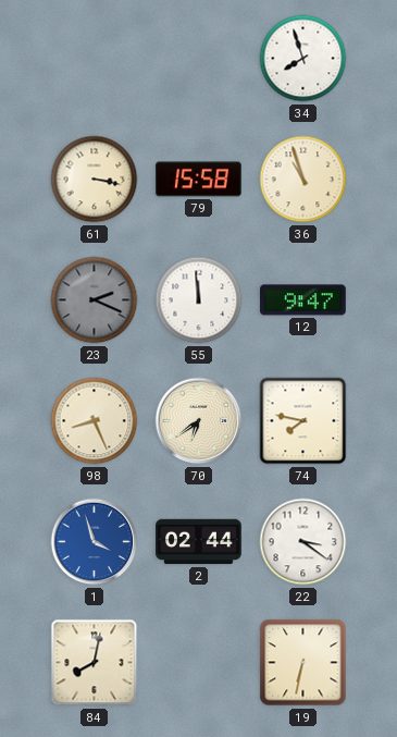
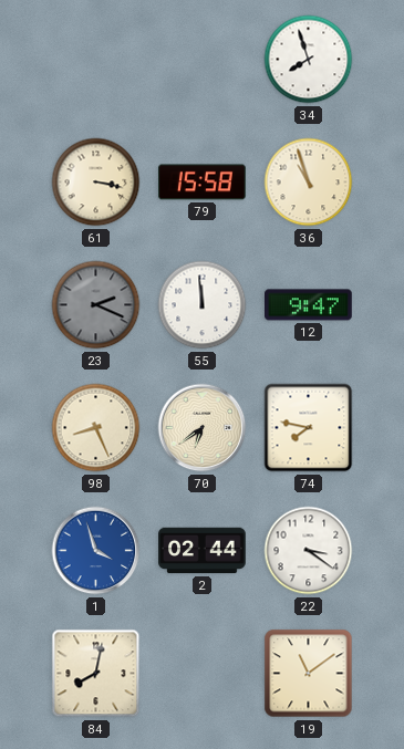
19: 6:32 -> 11:09
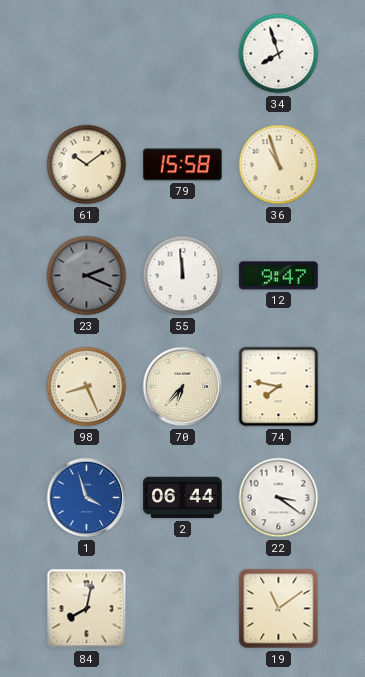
61: 3:17 -> 10:09
70: 6:39 -> 6:37
2: 02:44 -> 06:44
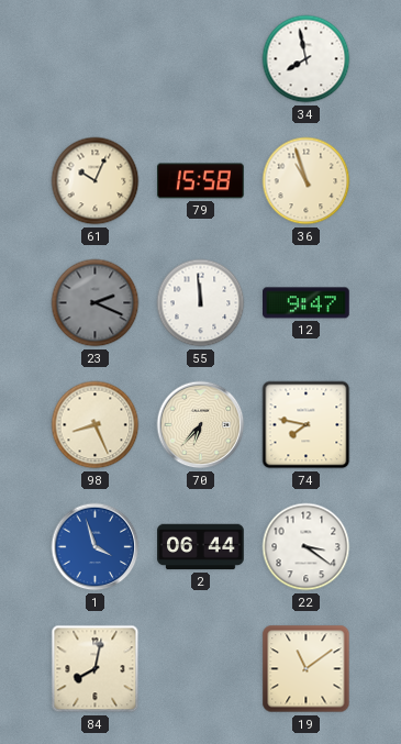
34: 7:57 -> 7:58
61: 10:09 -> 10:04
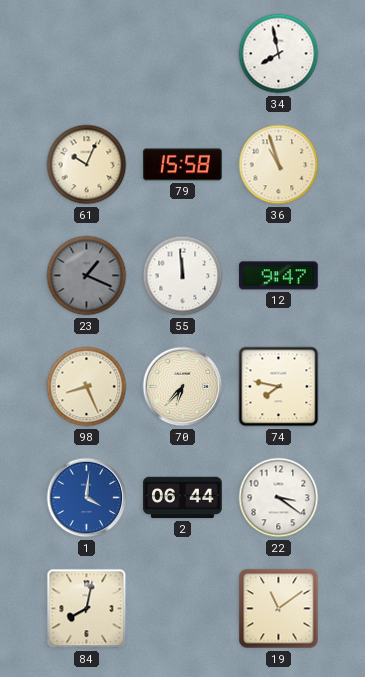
23: 2:19 -> 1:19
1: 3:57 -> 4:01
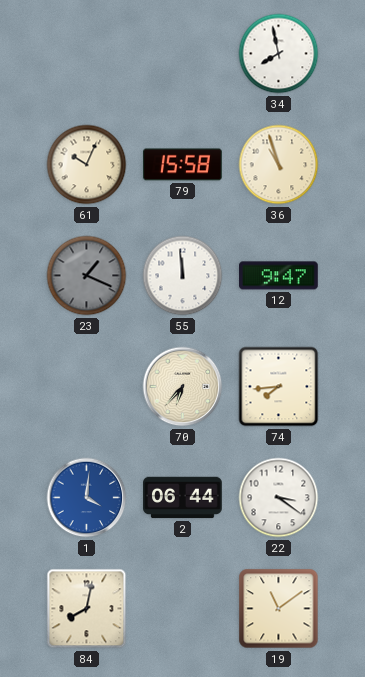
98: 8:26 -> none
74: 7:47 -> 7:44
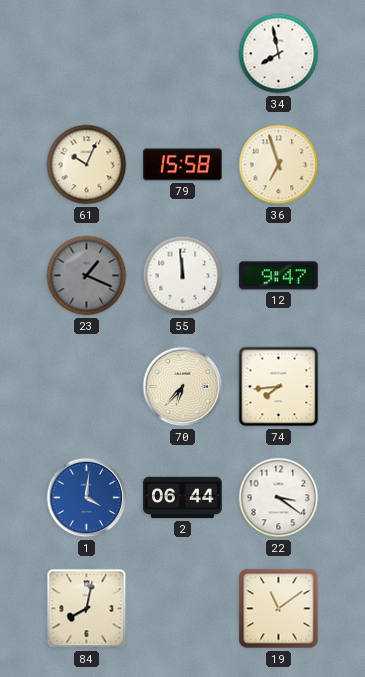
36: 10:57 -> 6:57
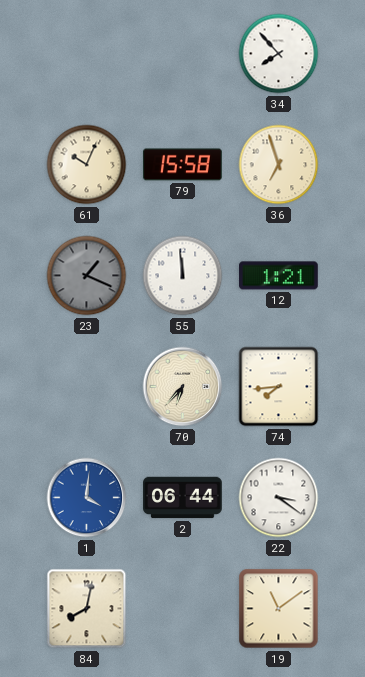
34: 7:58 -> 7:53
12: 9:47 -> 1:21
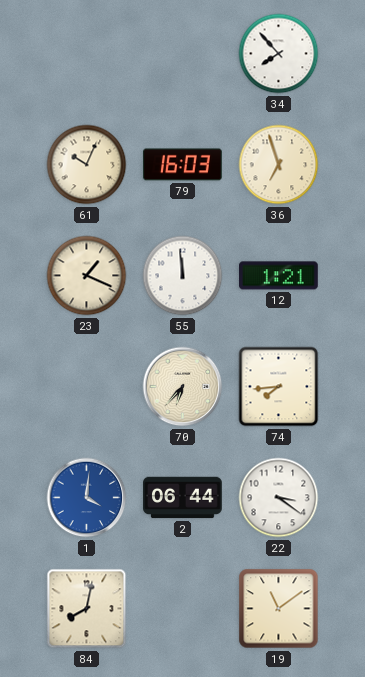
79: 15:58 -> 16:03
23 dial: grey -> cream
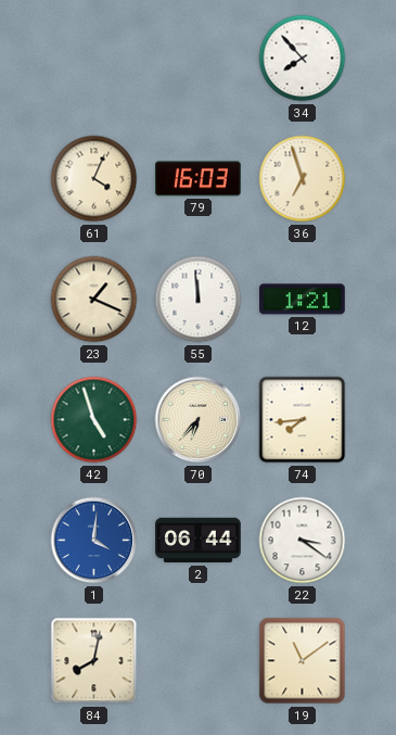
61: 10:04 -> 4:04
42: none -> 4:57
